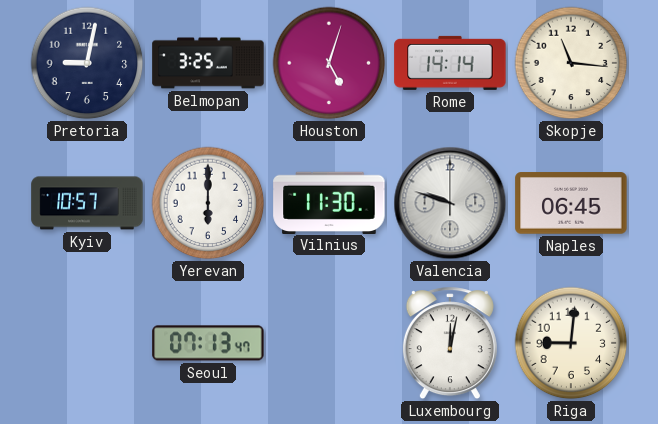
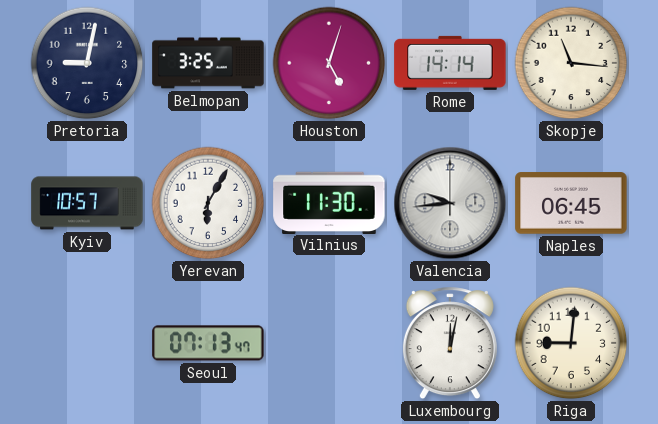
Yerevan: 6:00 -> 6:05
Valencia: 9:48 -> 9:44
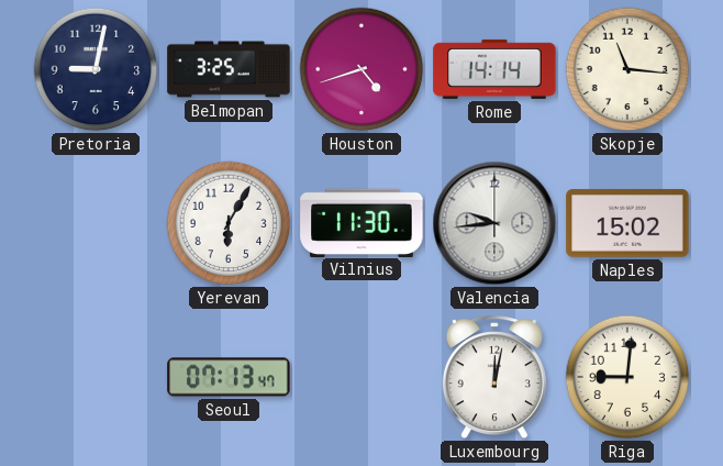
Houston: 5:03 -> 4:42
Kyiv: 10:57 -> none
Naples: 06:45 -> 15:02
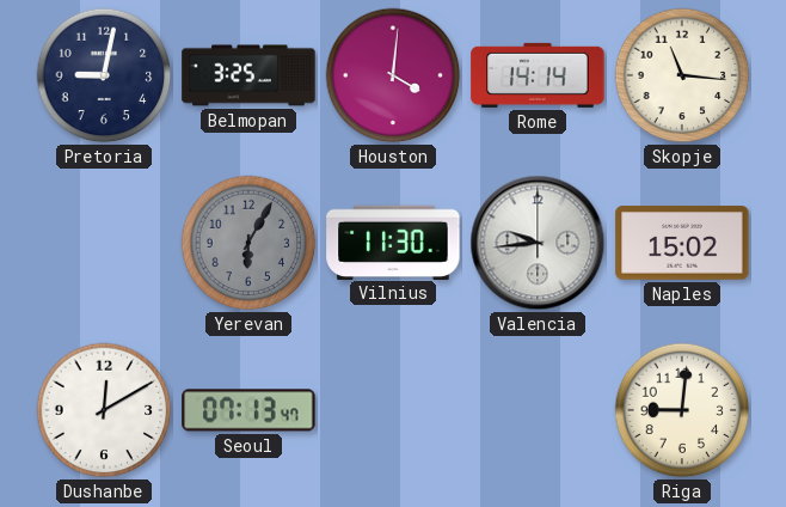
Houston: 4:42 -> 4:01
Yerevan dial: white -> grey
Dushanbe: none -> 12:10
Luxembourg: 12:02 -> none
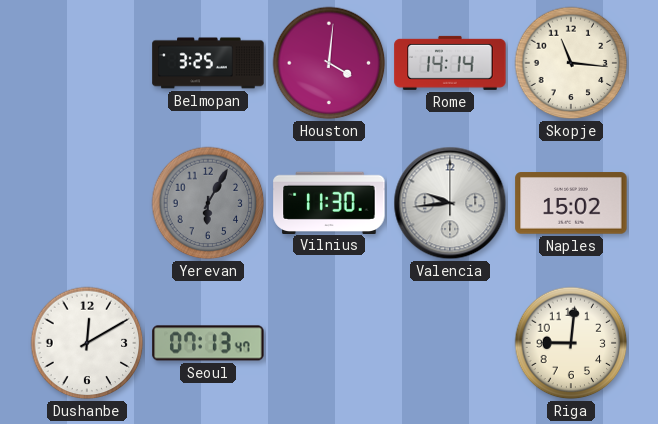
Pretoria: 9:02 -> none
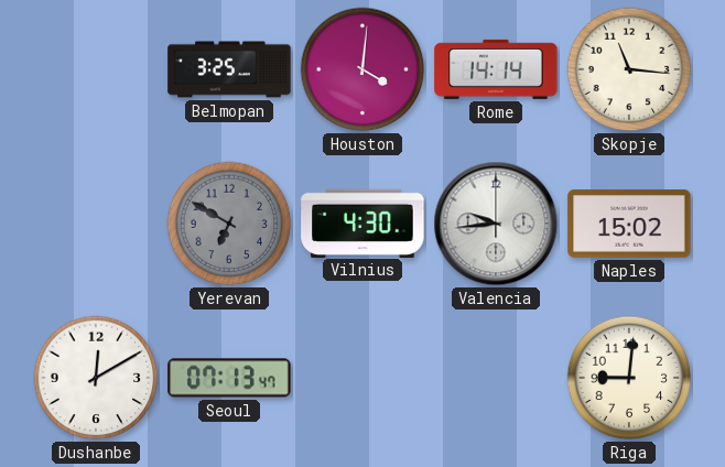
Yerevan: 6:05 -> 6:50
Vilnius: 11:30 -> 4:30
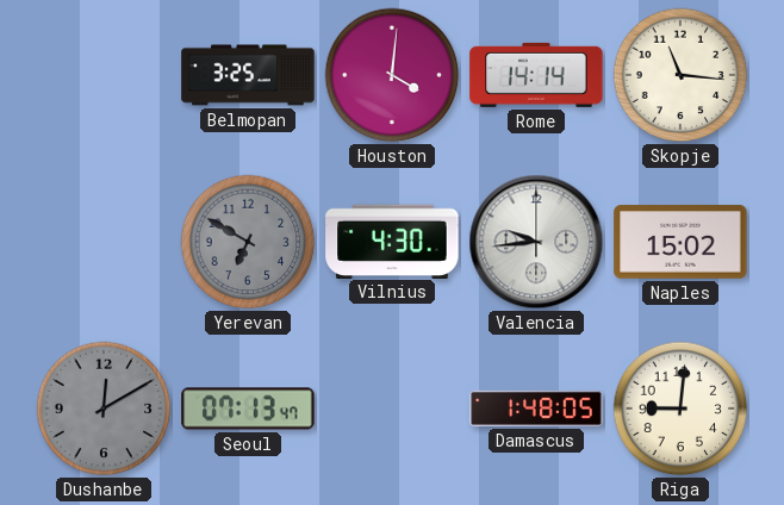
Dushanbe dial: white -> grey
Damascus: none -> 1:48
